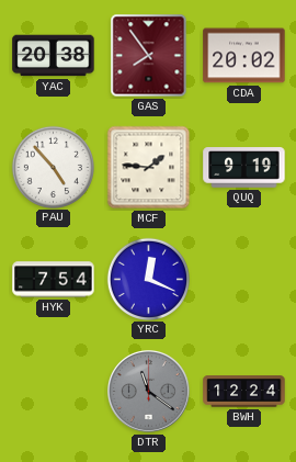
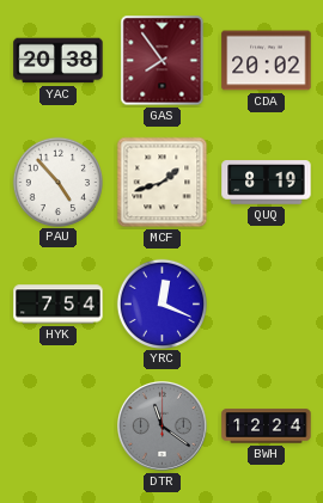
MCF: 1:46 -> 1:42
QUQ: 9:19 -> 8:19
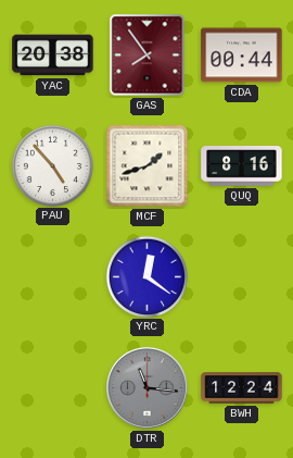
CDA: 20:02 -> 00:44
QUQ: 8:19 -> 8:16
HYK: 7:54 -> none
YRC: 12:19 -> 12:21
DTR: 11:21 -> 11:16
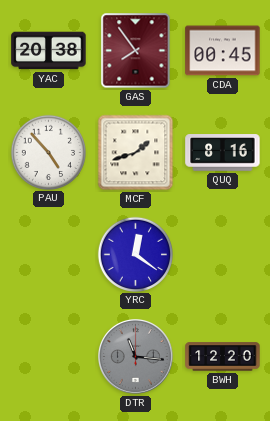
CDA: 00:44 -> 00:45
BWH: 12:24 -> 12:20
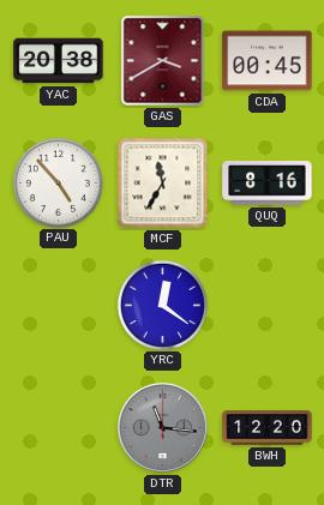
GAS: 7:54 -> 3:40
MCF: 1:42 -> 11:35
